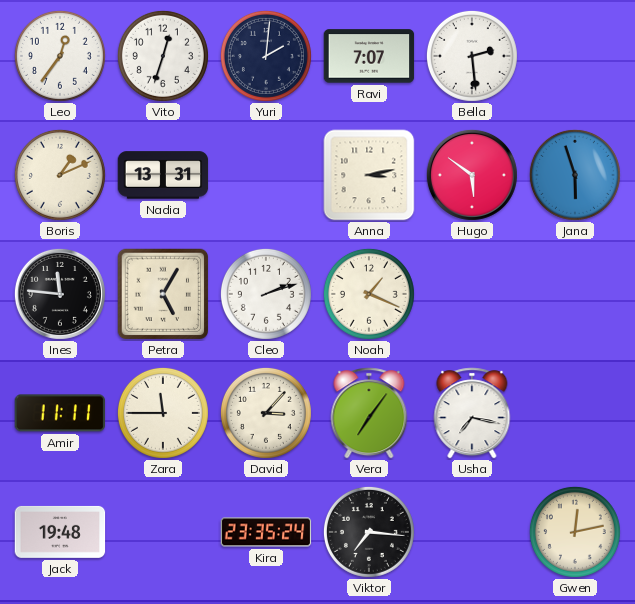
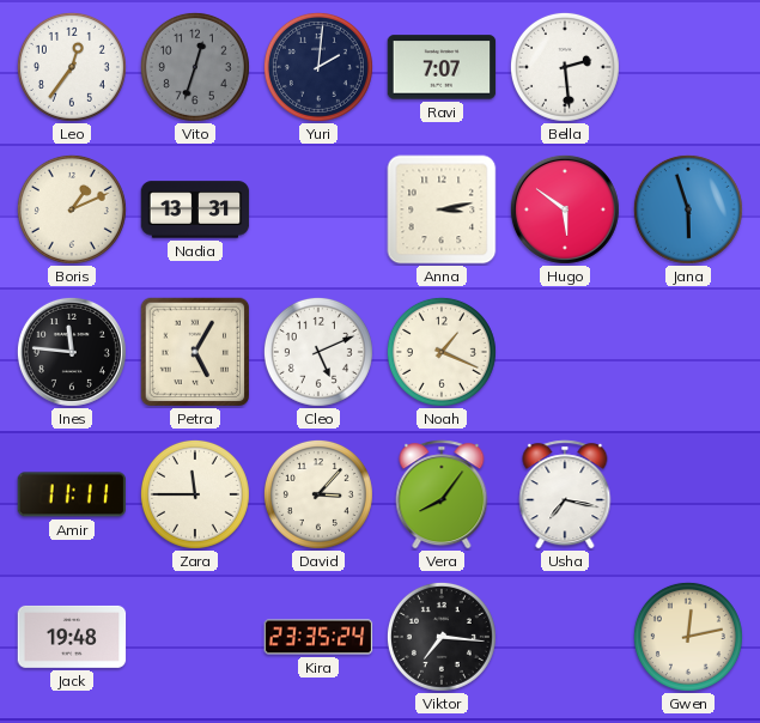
Vito dial: white -> grey
Cleo: 2:12 -> 5:11
Vera: 7:06 -> 8:06
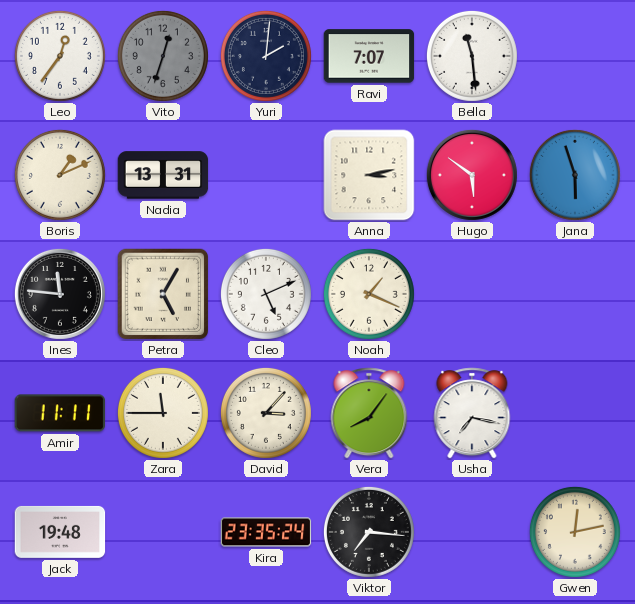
Bella: 2:29 -> 11:29
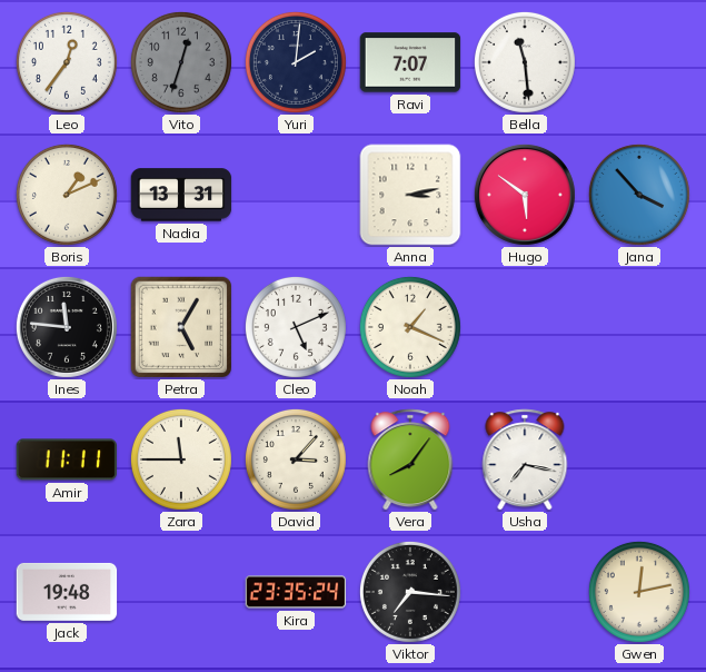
Jana: 5:57 -> 3:53
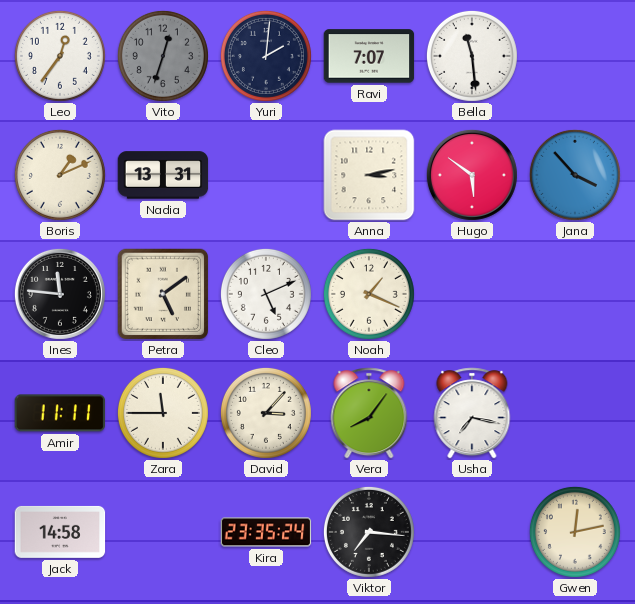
Petra: 5:05 -> 5:09
Jack: 19:48 -> 14:58
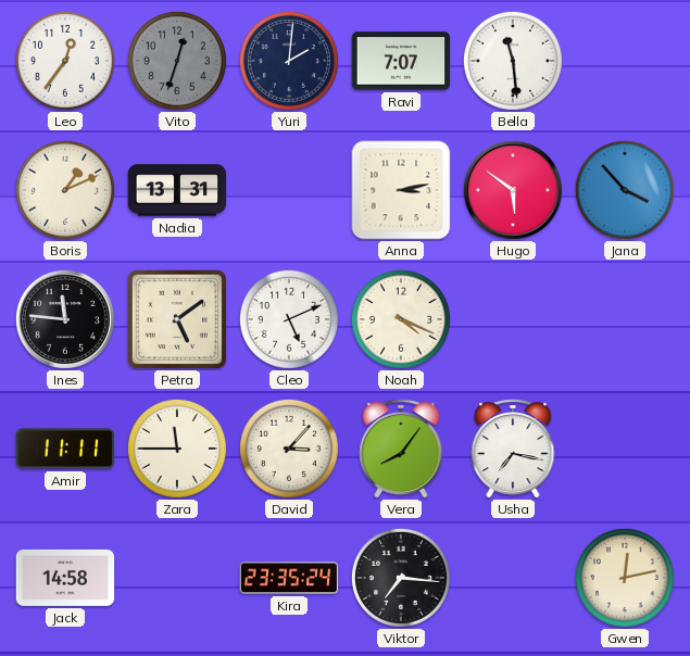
Noah: 1:19 -> 4:19
